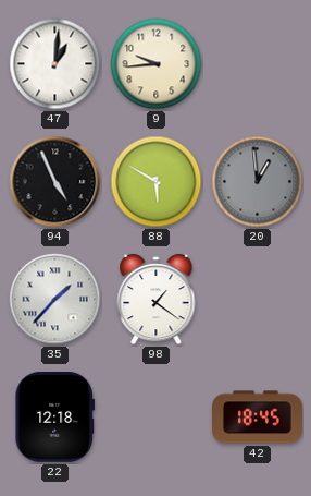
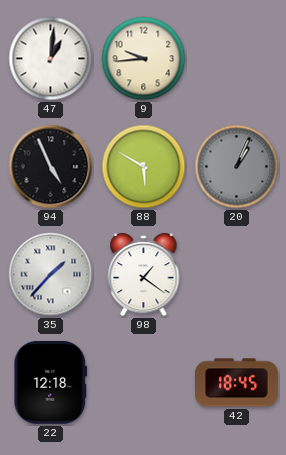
20: 12:59 -> 1:04
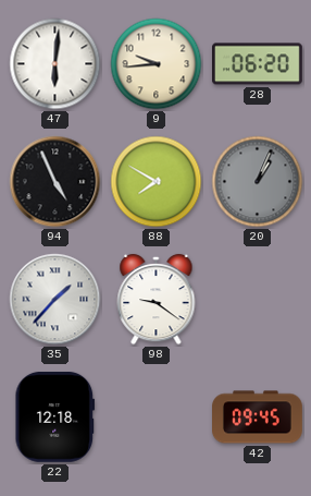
47: 1:01 -> 6:01
28: none -> 06:20
88: 5:50 -> 7:50
98: 1:21 -> 9:21
42: 18:45 -> 09:45
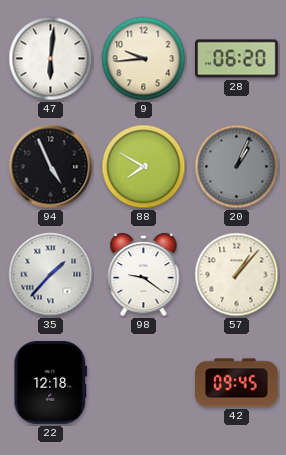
57: none -> 1:07
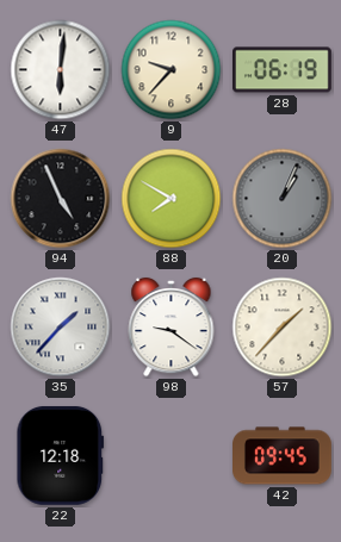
9: 9:44 -> 9:37
28: 06:20 -> 06:19
57: 1:07 -> 1:37
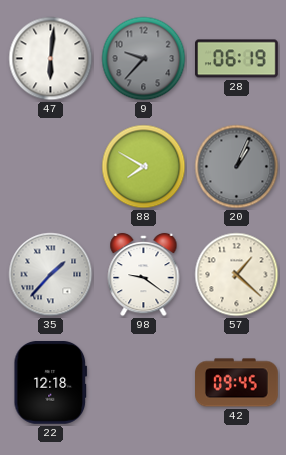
9 dial: cream -> grey
94: 4:56 -> none
57: 1:37 -> 1:22
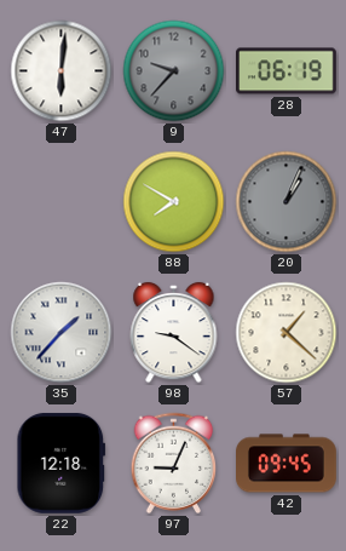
97: none -> 9:04
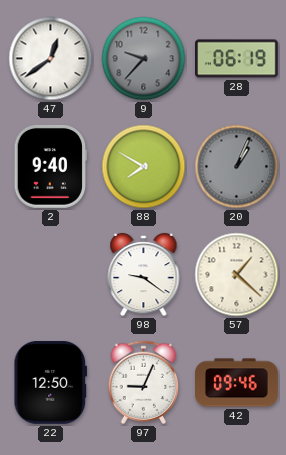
47: 6:01 -> 12:39
2: none -> 9:40
35: 1:37 -> none
22: 12:18 -> 12:50
42: 09:45 -> 09:46
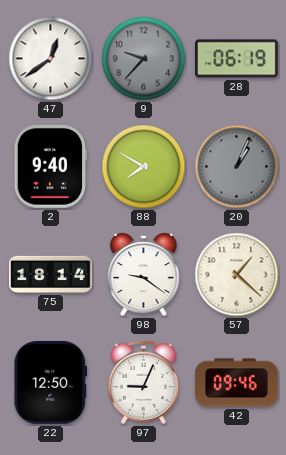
75: none -> 18:14
